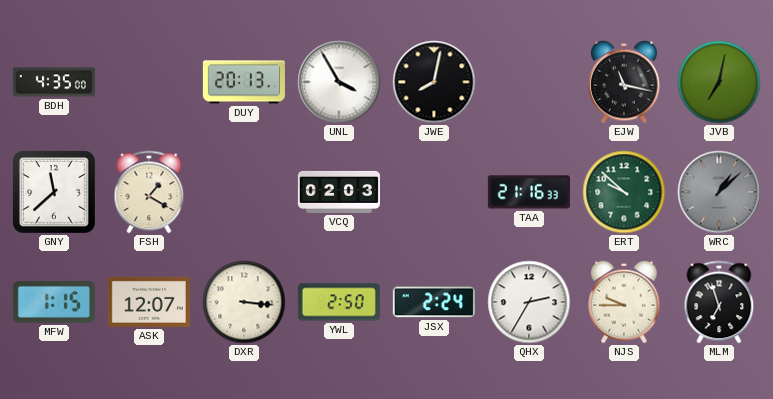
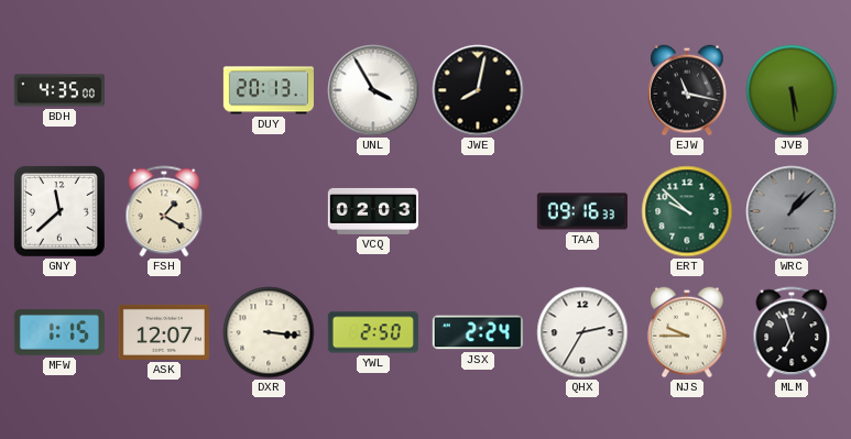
JVB: 7:02 -> 5:29
TAA: 21:16 -> 09:16
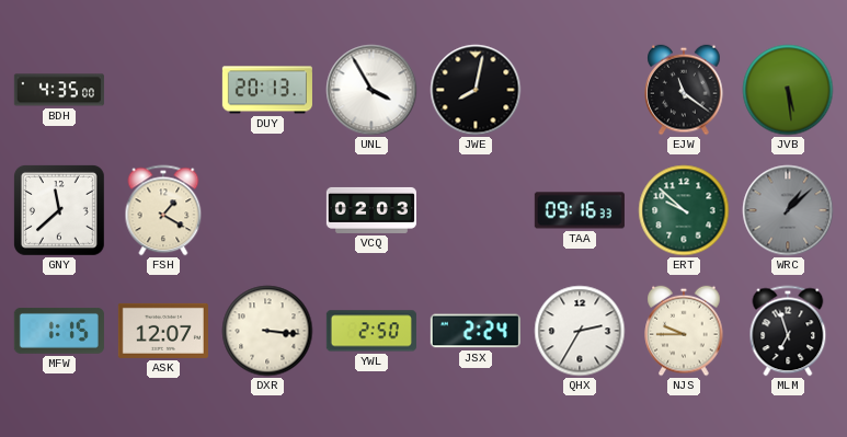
EJW: 11:17 -> 11:21
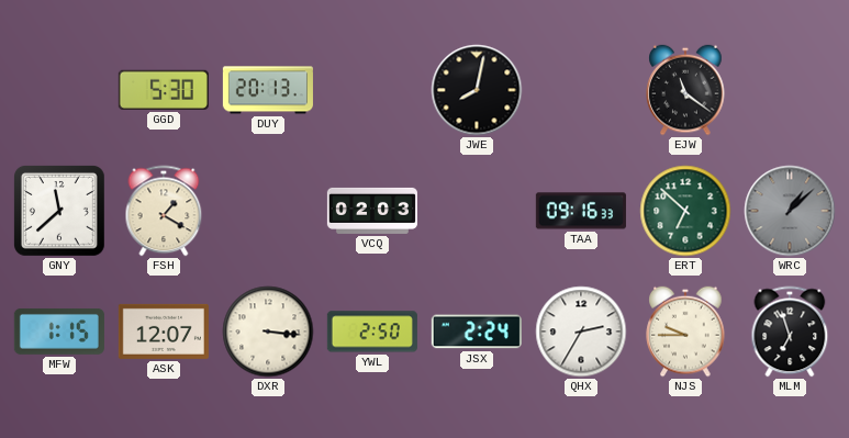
BDH: 4:35 -> none
GGD: none -> 5:30
UNL: 3:55 -> none
JVB: 5:29 -> none
ERT: 9:52 -> 6:52
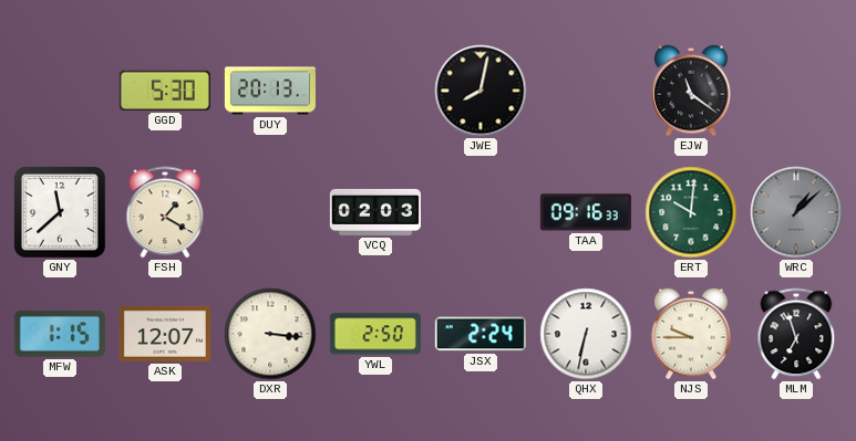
ERT: 6:52 -> 10:01
QHX: 2:35 -> 6:32
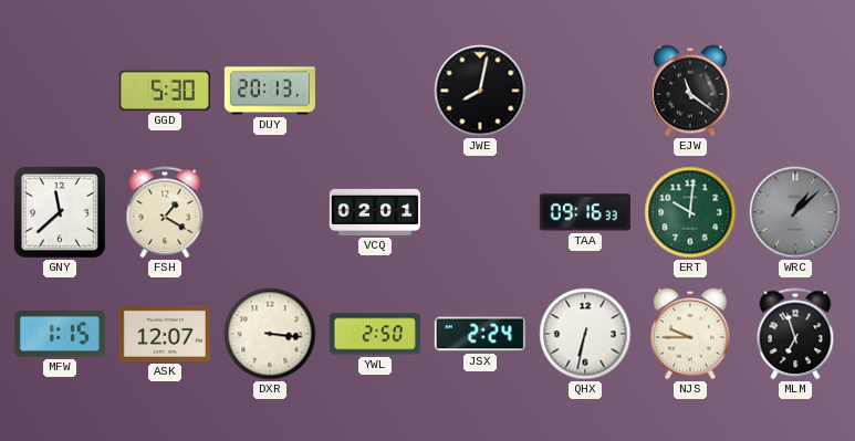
VCQ: 02:03 -> 02:01
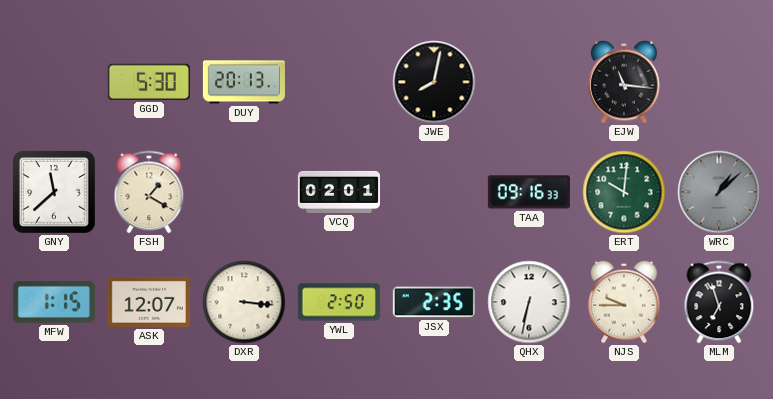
EJW: 11:21 -> 11:16
JSX: 2:24 -> 2:35
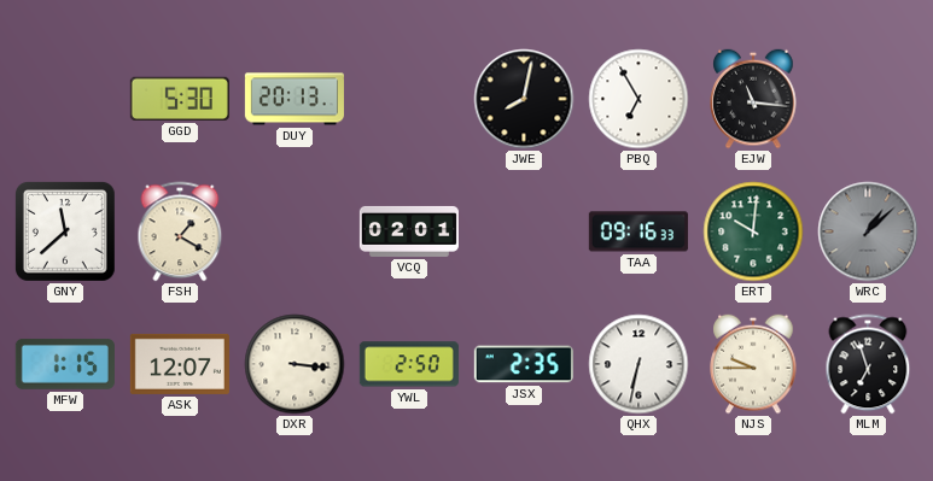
PBQ: none -> 6:55
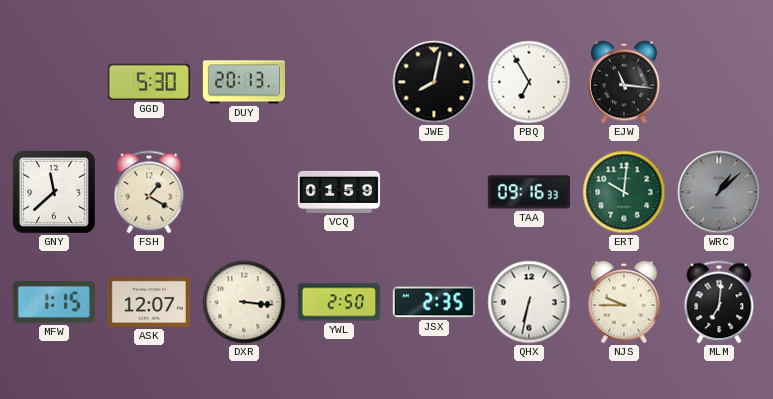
VCQ: 02:01 -> 01:59
MLM: 6:57 -> 7:01
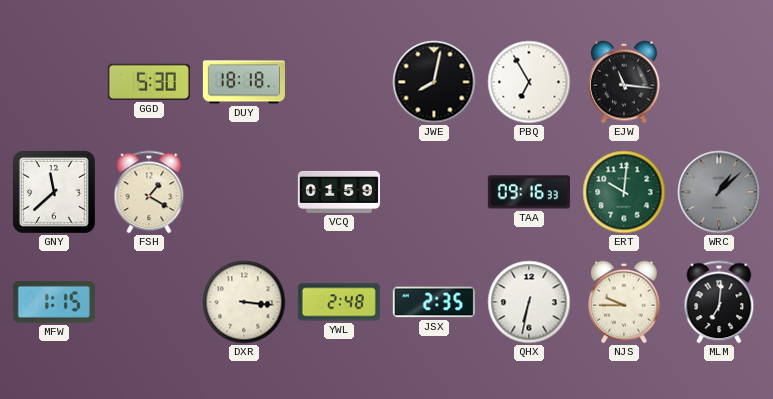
DUY: 20:13 -> 18:18
ASK: 12:07 -> none
YWL: 2:50 -> 2:48
